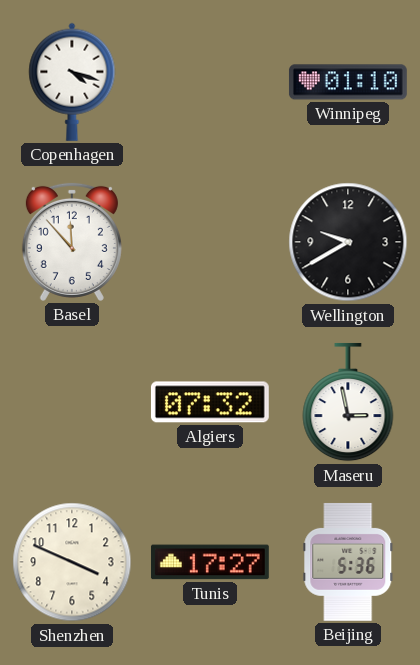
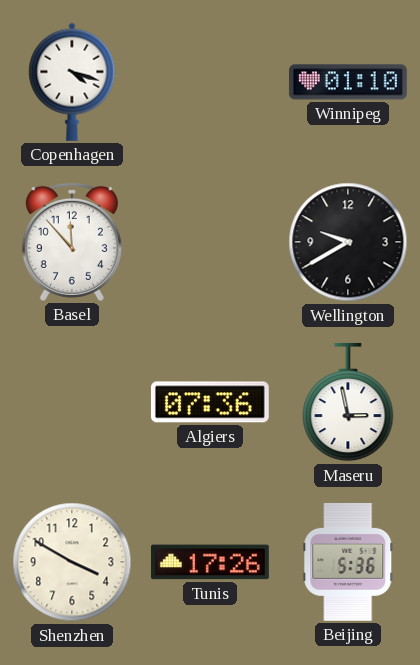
Algiers: 07:32 -> 07:36
Shenzhen: 3:49 -> 3:50
Tunis: 17:27 -> 17:26
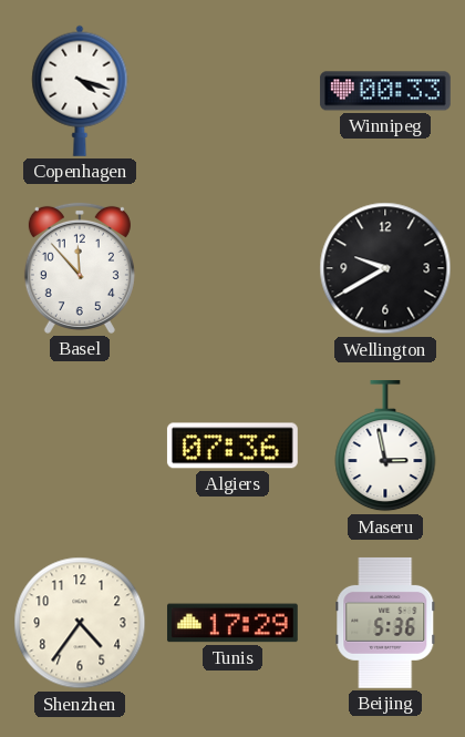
Winnipeg: 01:10 -> 00:33
Shenzhen: 3:50 -> 4:36
Tunis: 17:26 -> 17:29
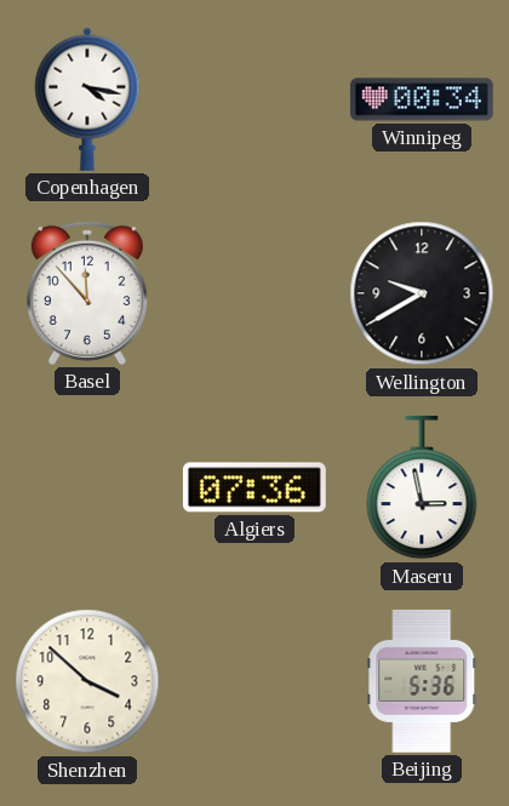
Copenhagen: 4:18 -> 4:17
Winnipeg: 00:33 -> 00:34
Shenzhen: 4:36 -> 3:52
Tunis: 17:29 -> none
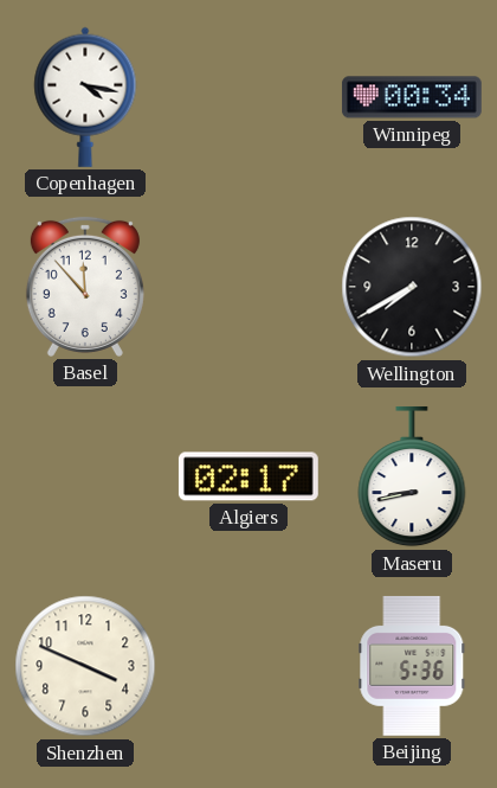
Wellington: 9:40 -> 7:40
Algiers: 07:36 -> 02:17
Maseru: 2:58 -> 8:43
Shenzhen: 3:52 -> 3:49
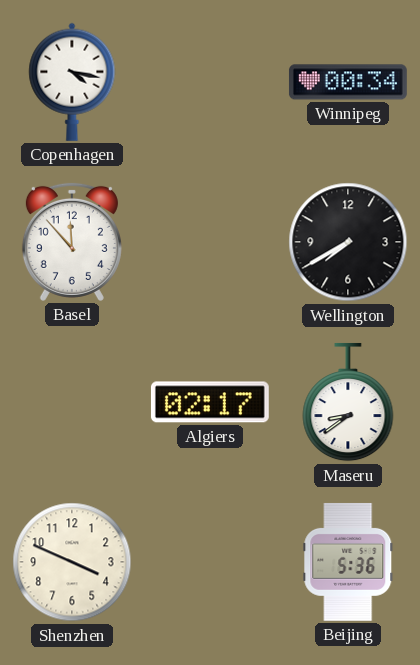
Maseru: 8:43 -> 8:39
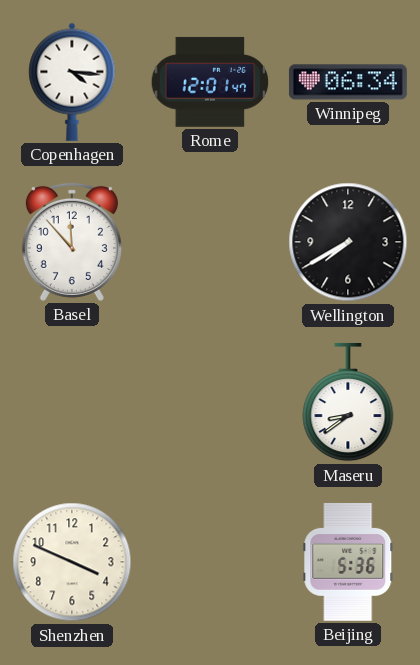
Copenhagen: 4:17 -> 4:16
Rome: none -> 12:01
Winnipeg: 00:34 -> 06:34
Algiers: 02:17 -> none
